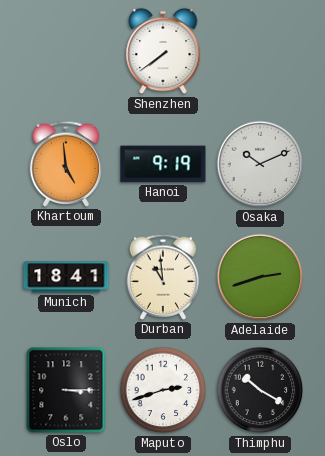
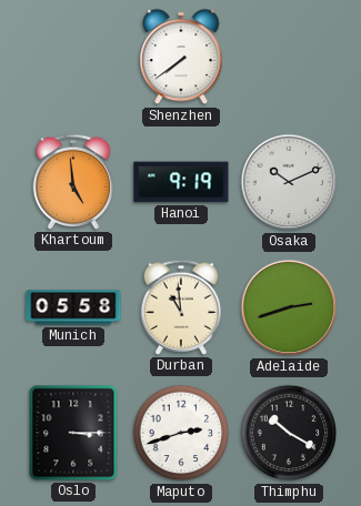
Munich: 18:41 -> 05:58
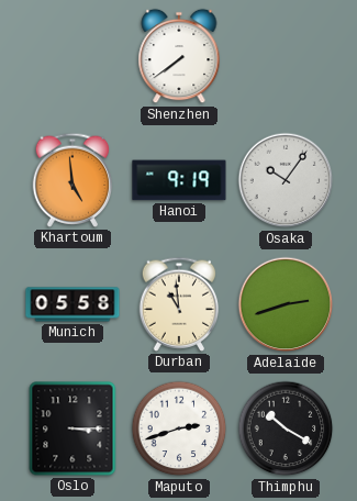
Osaka: 10:11 -> 10:06
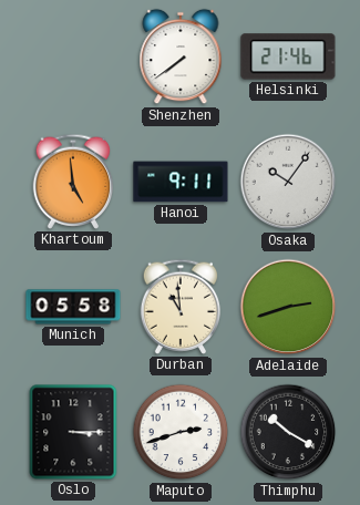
Helsinki: none -> 21:46
Hanoi: 9:19 -> 9:11
